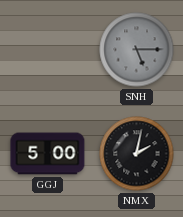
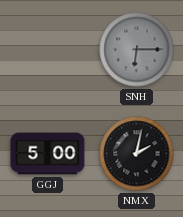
SNH: 5:15 -> 6:15
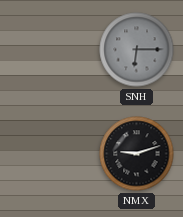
GGJ: 5:00 -> none
NMX: 2:02 -> 9:12
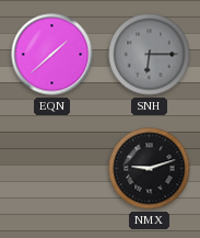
EQN: none -> 1:38
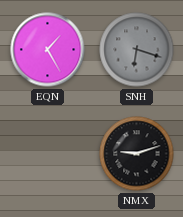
EQN: 1:38 -> 1:25
SNH: 6:15 -> 6:18
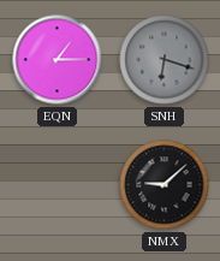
EQN: 1:25 -> 1:15
NMX: 9:12 -> 9:08
